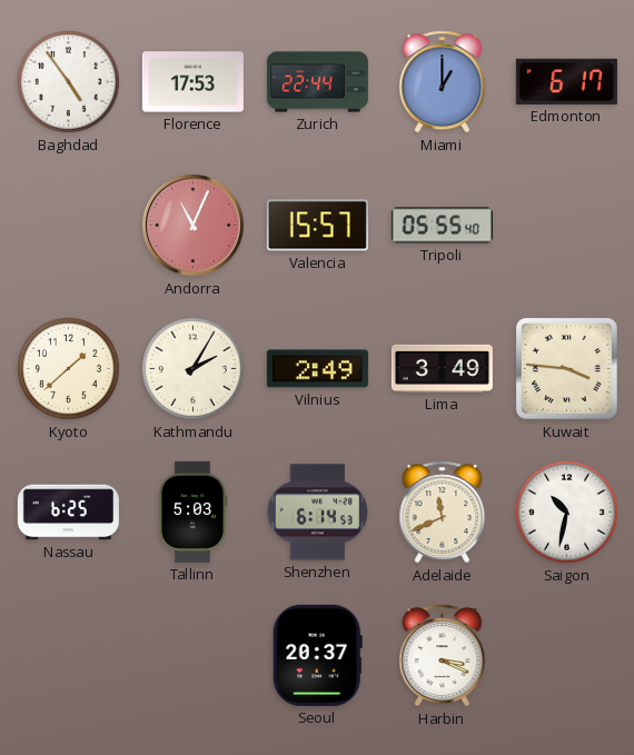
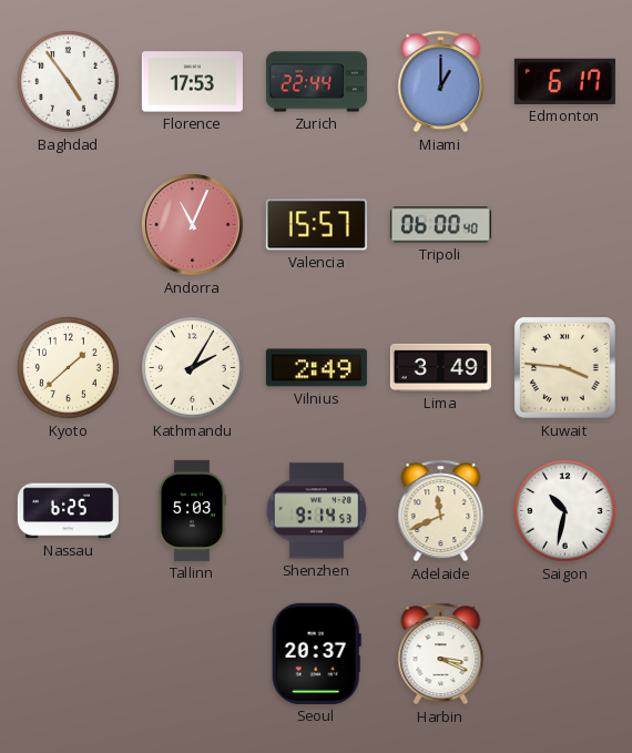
Tripoli: 05:55 -> 06:00
Shenzhen: 6:14 -> 9:14
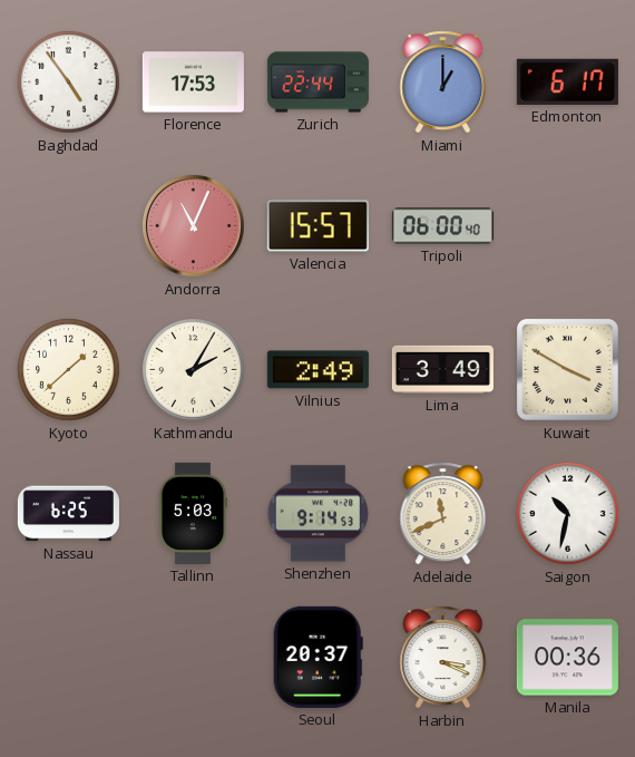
Kuwait: 3:46 -> 3:50
Manila: none -> 00:36
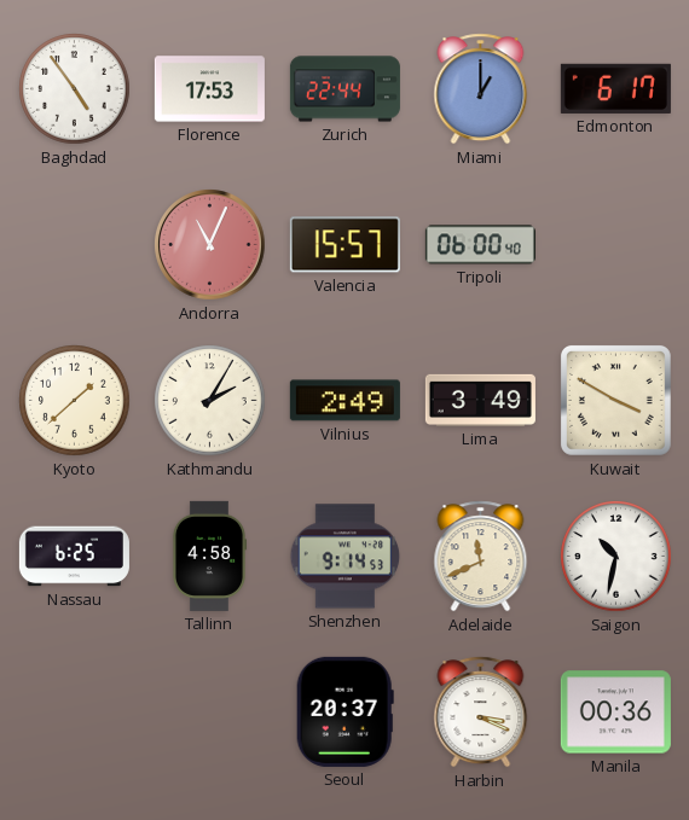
Tallinn: 5:03 -> 4:58
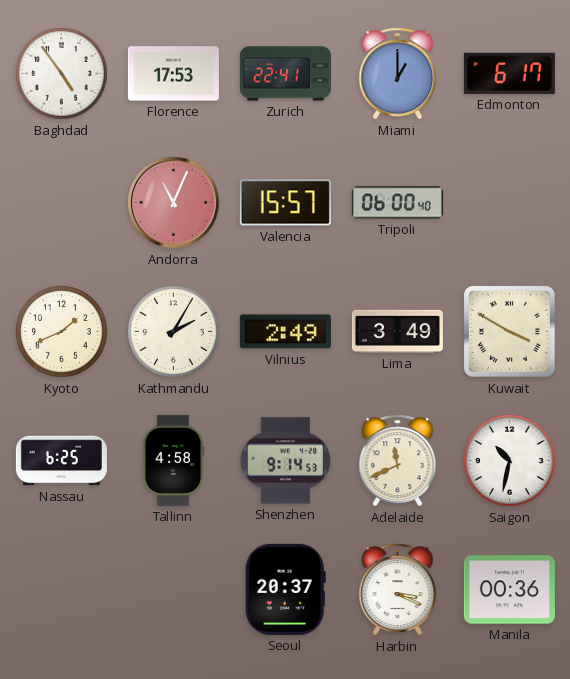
Zurich: 22:44 -> 22:41
Kyoto: 1:38 -> 1:41
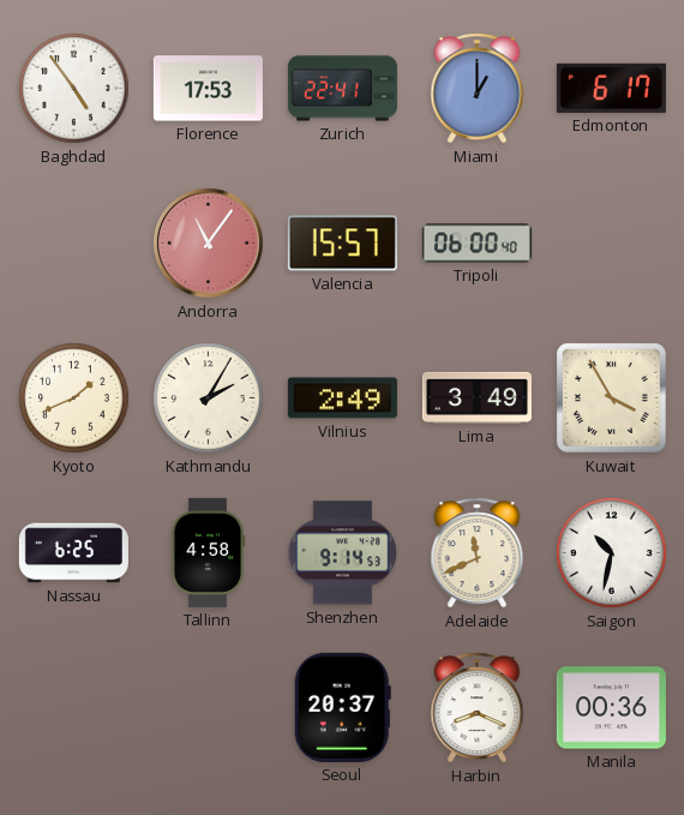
Andorra: 11:04 -> 11:06
Kuwait: 3:50 -> 3:55
Harbin: 3:19 -> 8:19
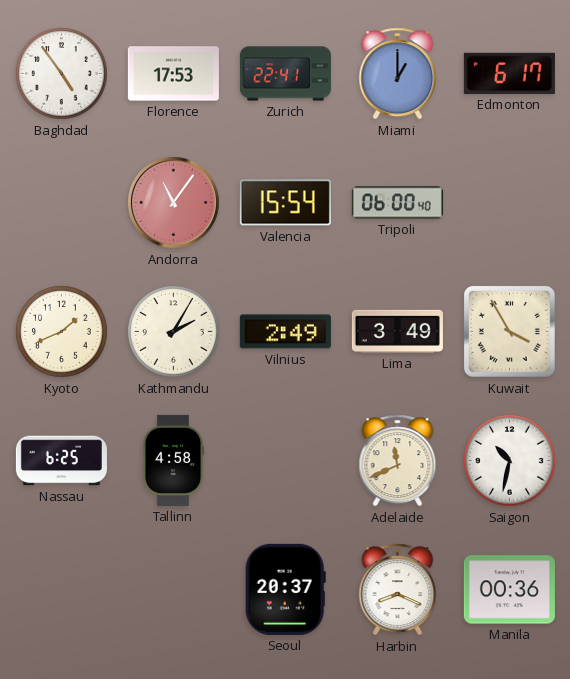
Valencia: 15:57 -> 15:54
Shenzhen: 9:14 -> none
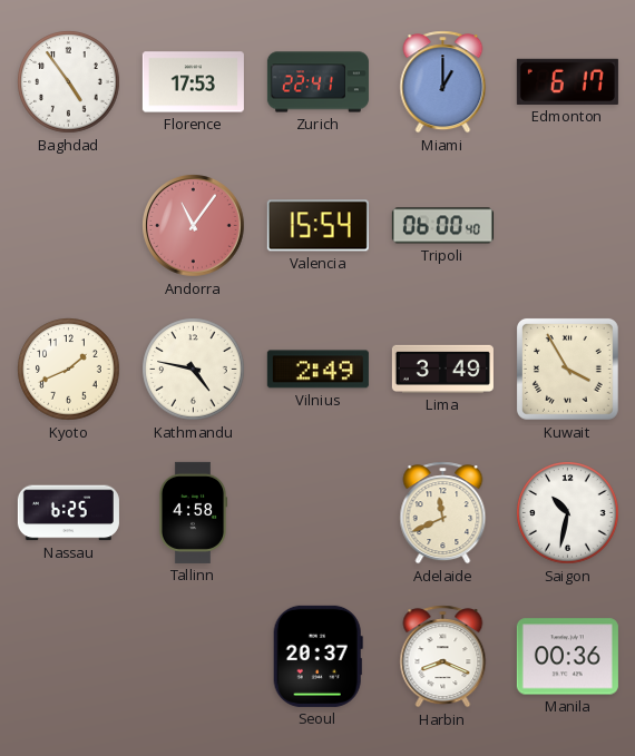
Kathmandu: 2:05 -> 4:47
